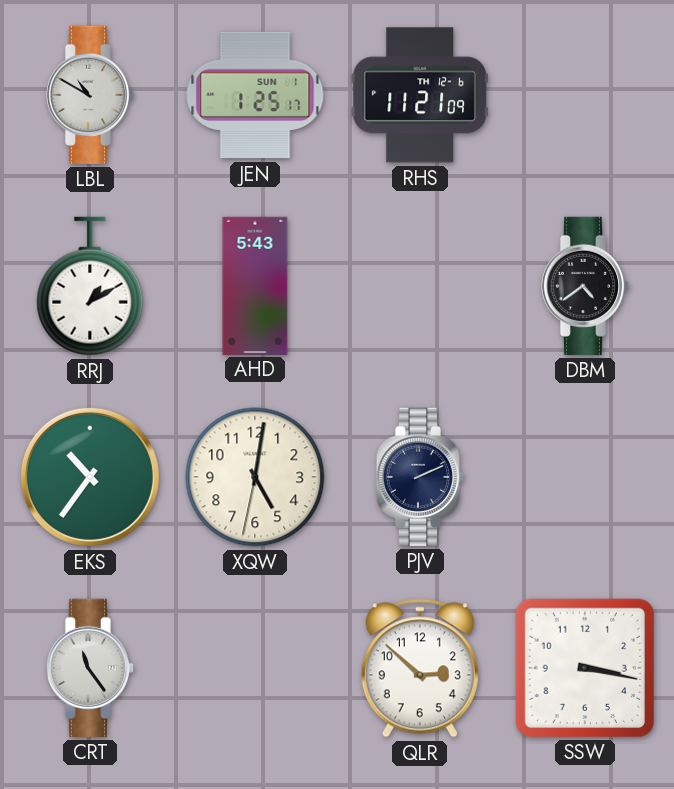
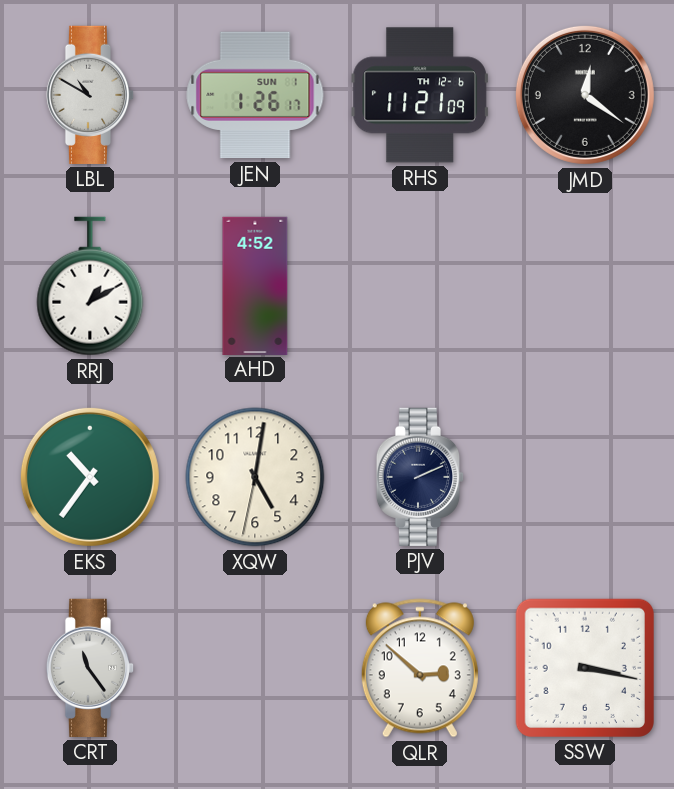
JEN: 1:25 -> 1:26
JMD: none -> 12:21
AHD: 5:43 -> 4:52
DBM: 4:39 -> none
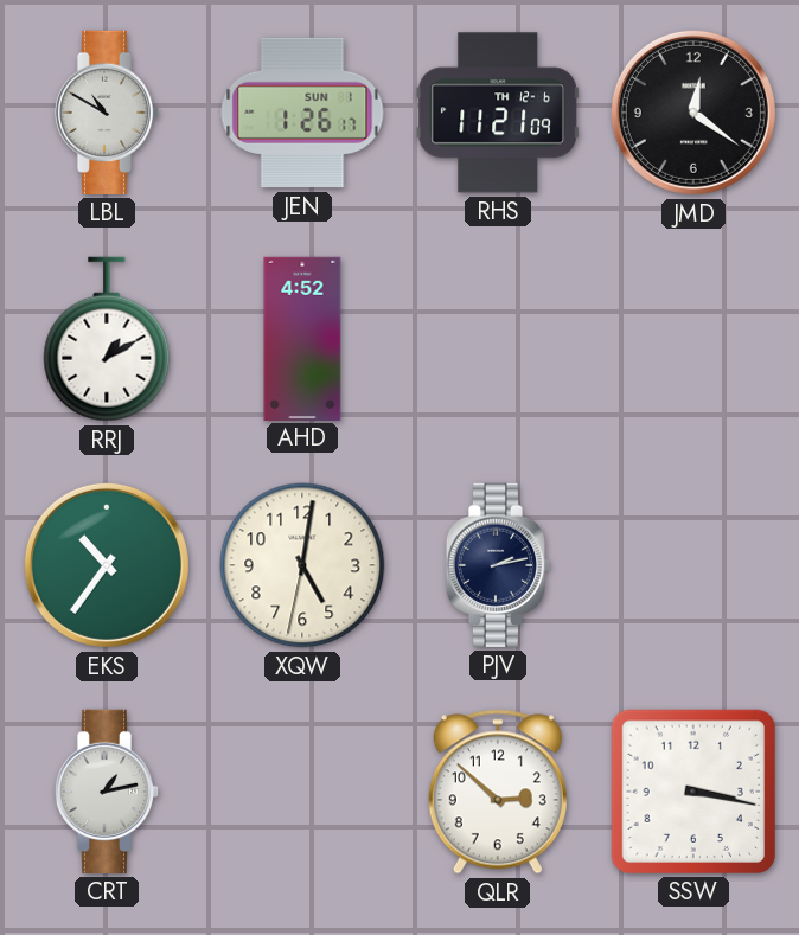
PJV: 2:11 -> 2:13
CRT: 11:24 -> 1:13
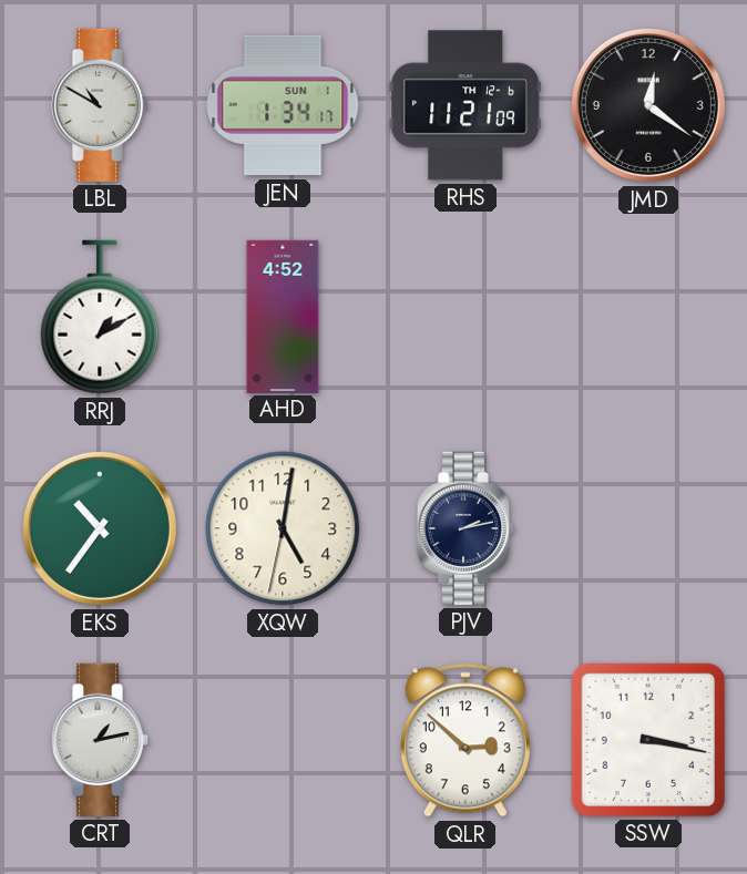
JEN: 1:26 -> 1:34
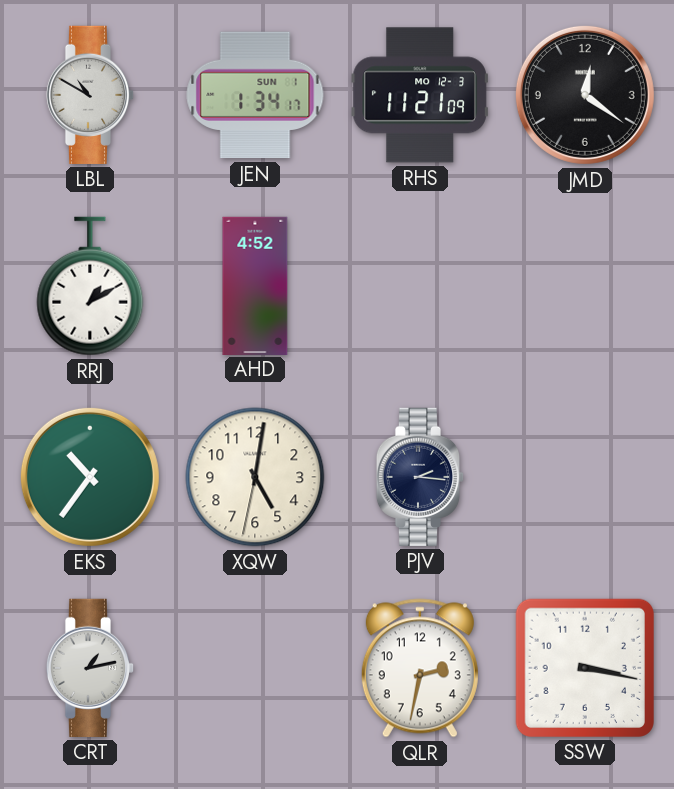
RHS date: TH 12-6 -> MO 12-3
PJV: 2:13 -> 2:16
QLR: 2:52 -> 2:32
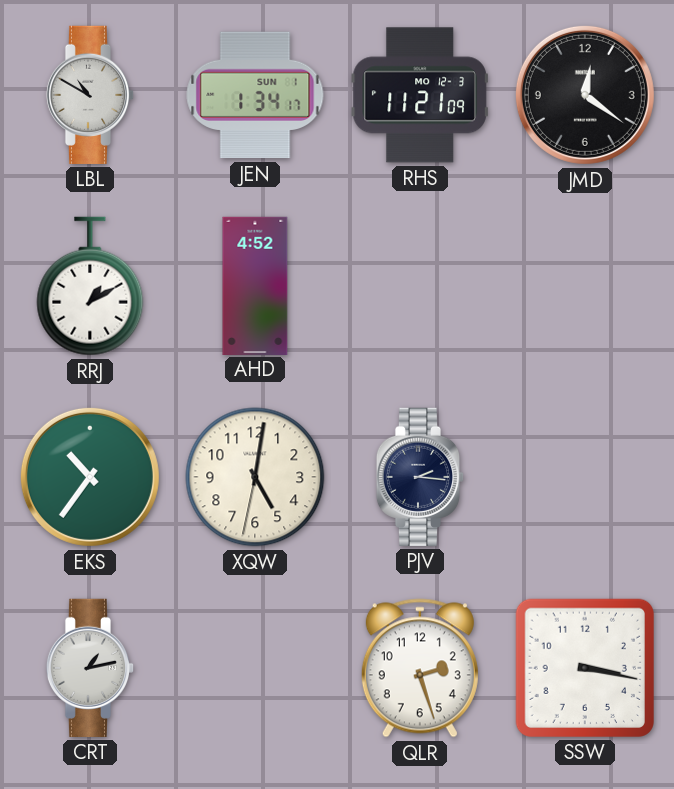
QLR: 2:32 -> 2:27
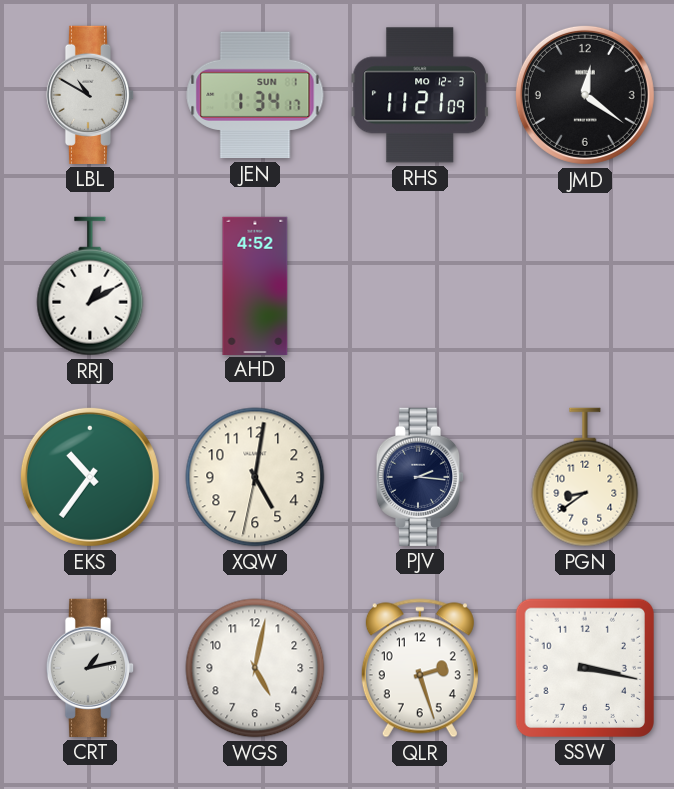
PGN: none -> 8:39
WGS: none -> 5:02
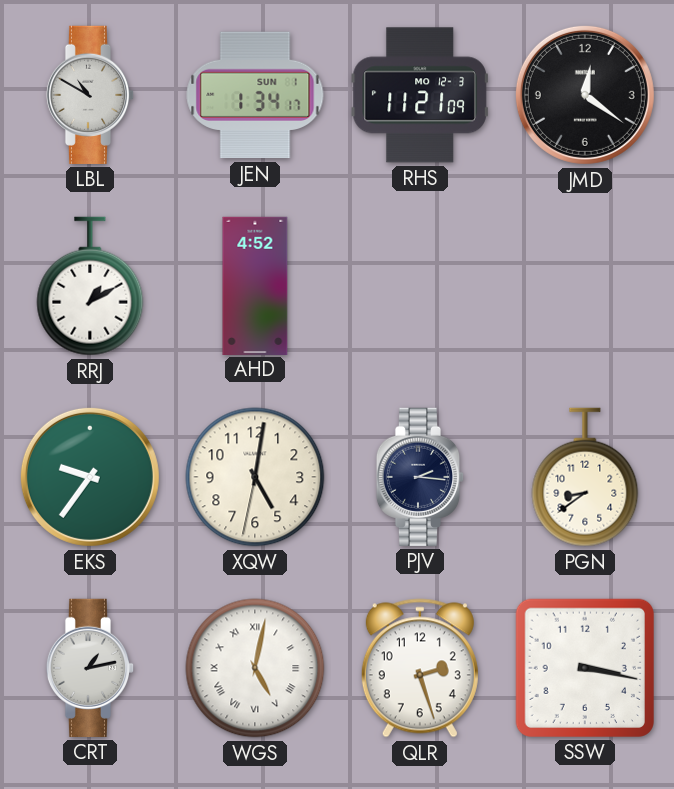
EKS: 10:36 -> 9:36
WGS numerals: Arabic -> Roman
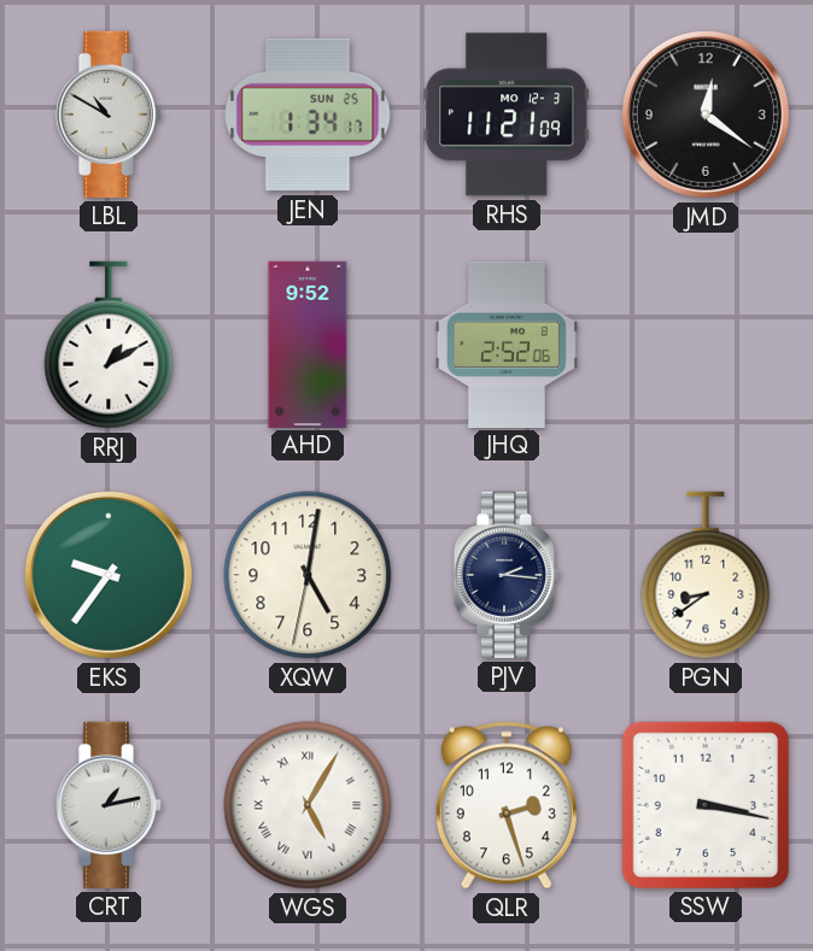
JEN date: SUN 1 -> SUN 25
AHD: 4:52 -> 9:52
JHQ: none -> 2:52
WGS: 5:02 -> 5:05
